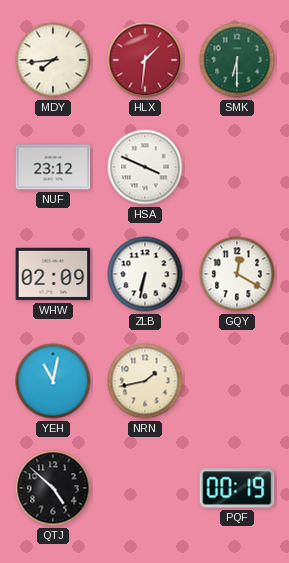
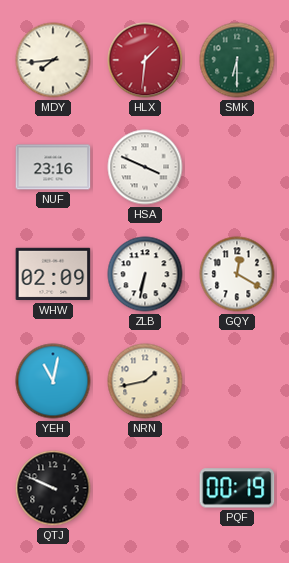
NUF: 23:12 -> 23:16
QTJ: 4:52 -> 9:49
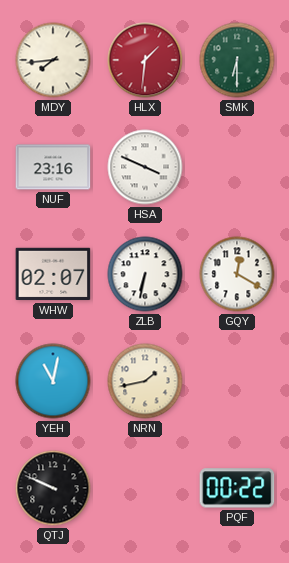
WHW: 02:09 -> 02:07
PQF: 00:19 -> 00:22
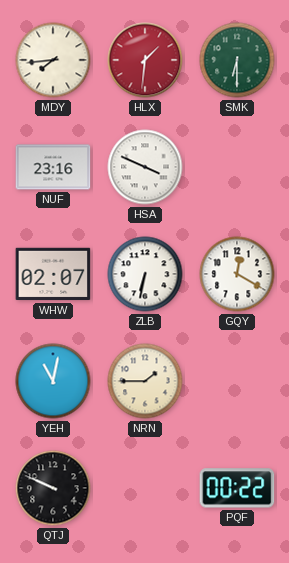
NRN: 1:43 -> 1:45
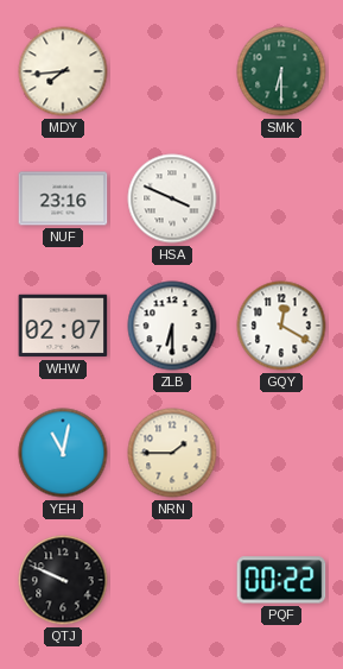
HLX: 1:31 -> none
ZLB: 6:32 -> 6:30
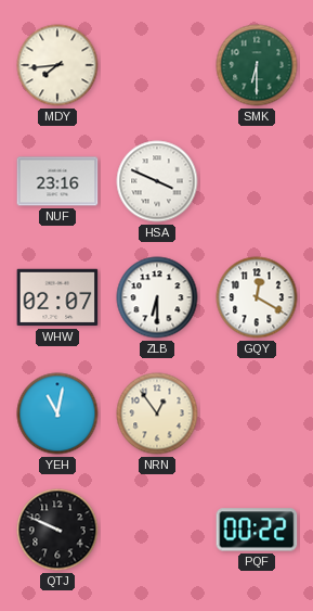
NRN: 1:45 -> 12:54
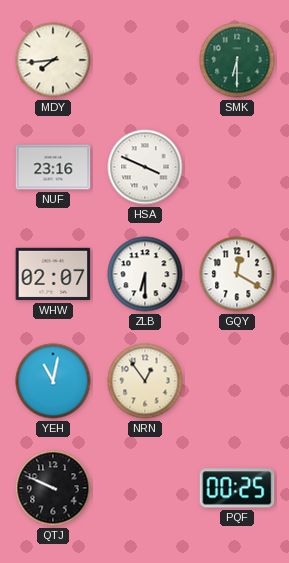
PQF: 00:22 -> 00:25
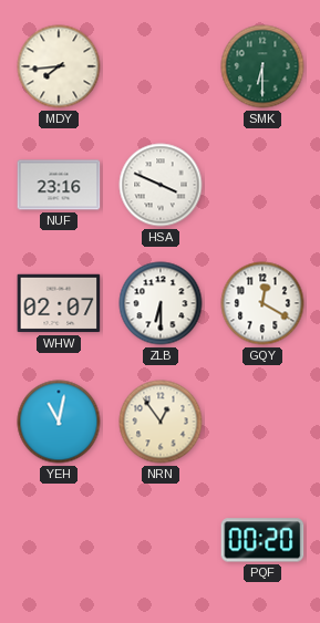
QTJ: 9:49 -> none
PQF: 00:25 -> 00:20
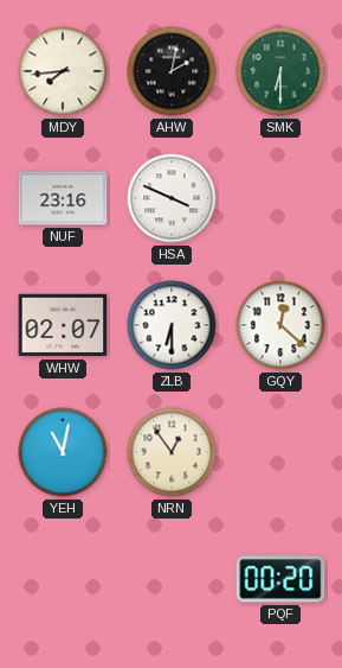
AHW: none -> 2:02
GQY: 12:20 -> 12:22
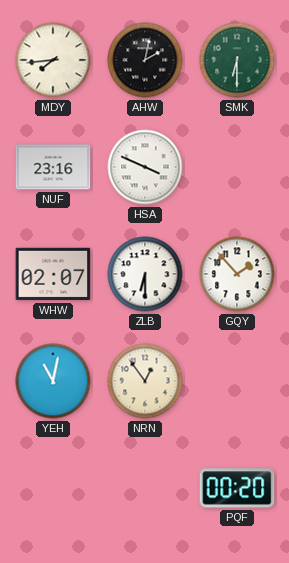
GQY: 12:22 -> 1:53
